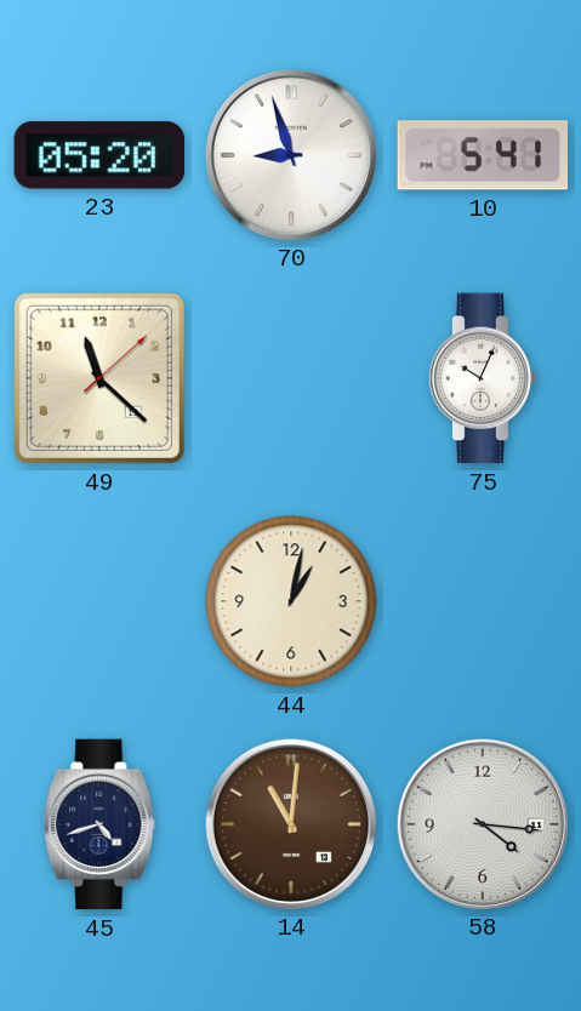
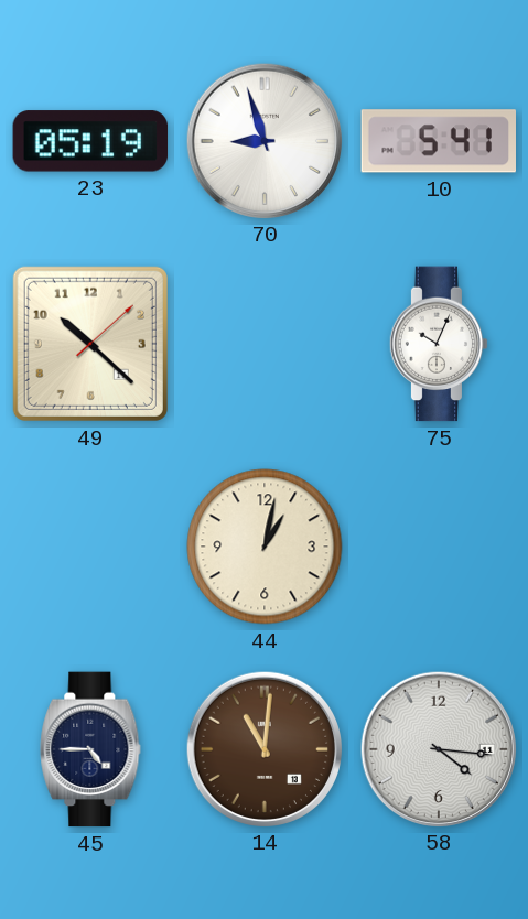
23: 05:20 -> 05:19
49: 11:22 -> 10:22
45: 4:42 -> 4:45
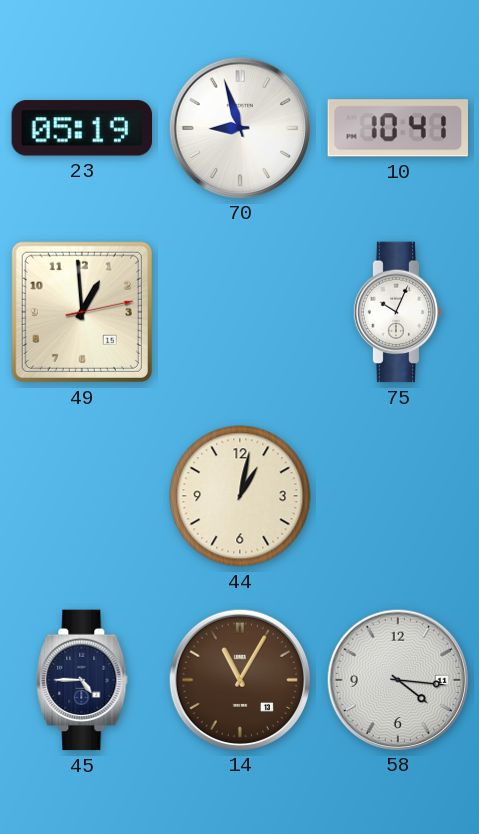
10: 5:41 -> 10:41
49: 10:22 -> 12:59
14: 11:01 -> 11:05
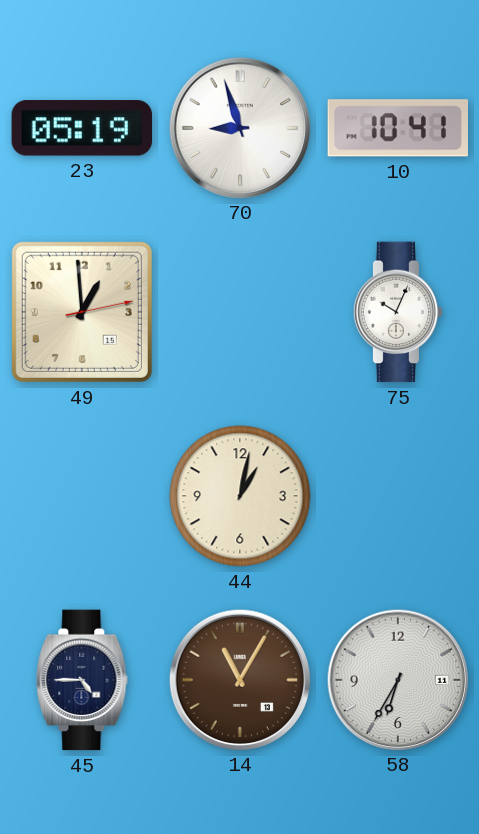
58: 4:16 -> 6:35
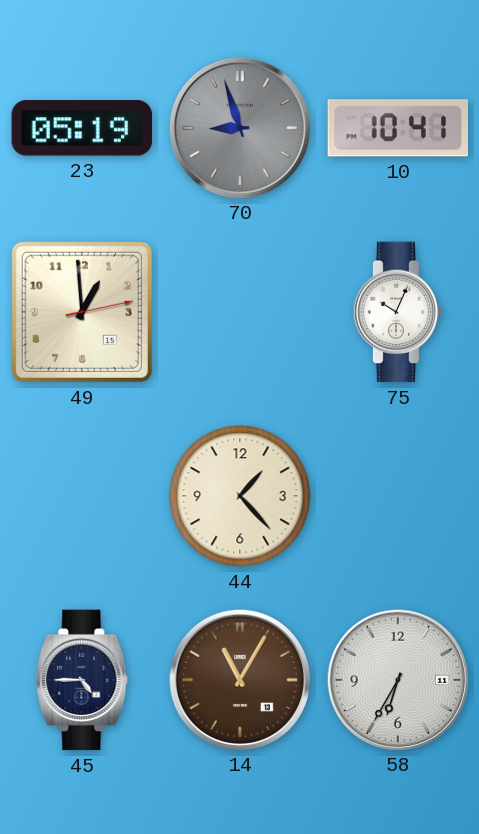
70 dial: white -> grey
44: 1:02 -> 1:23
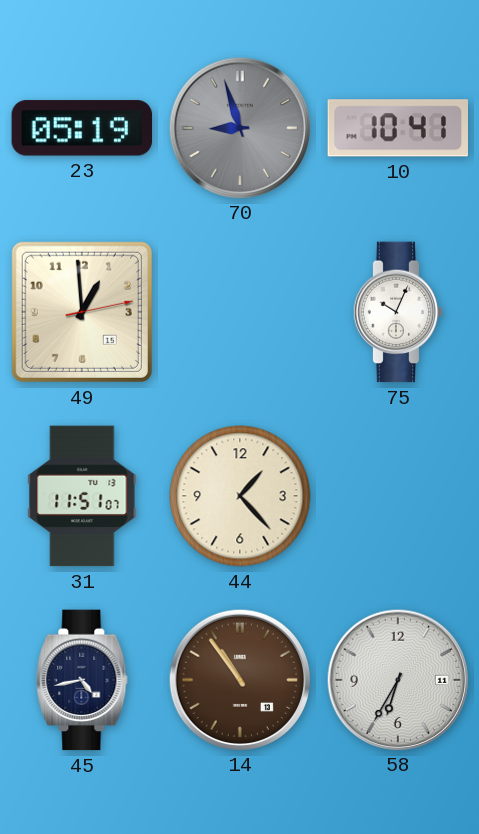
31: none -> 11:51
45: 4:45 -> 4:43
14: 11:05 -> 10:54
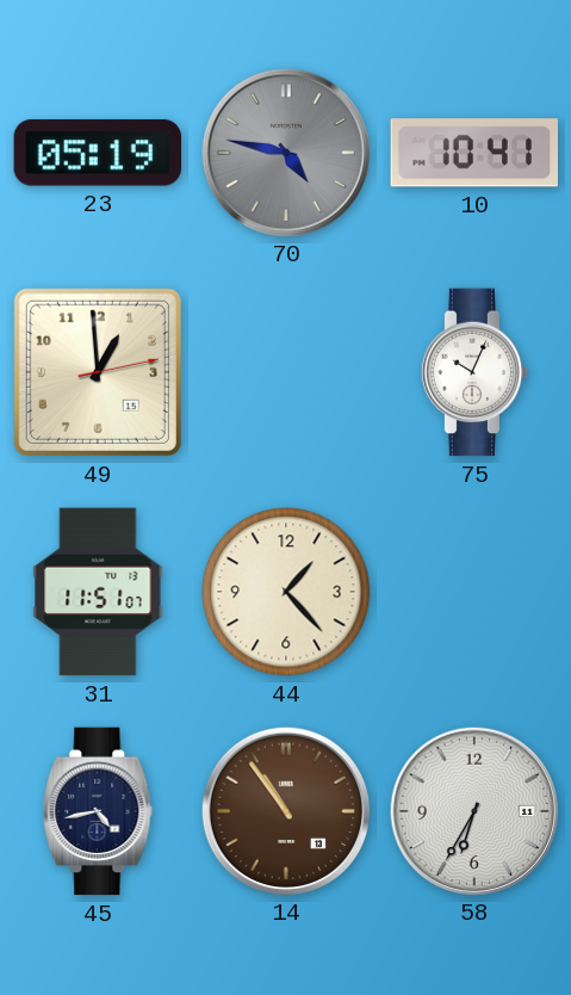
70: 8:57 -> 4:47
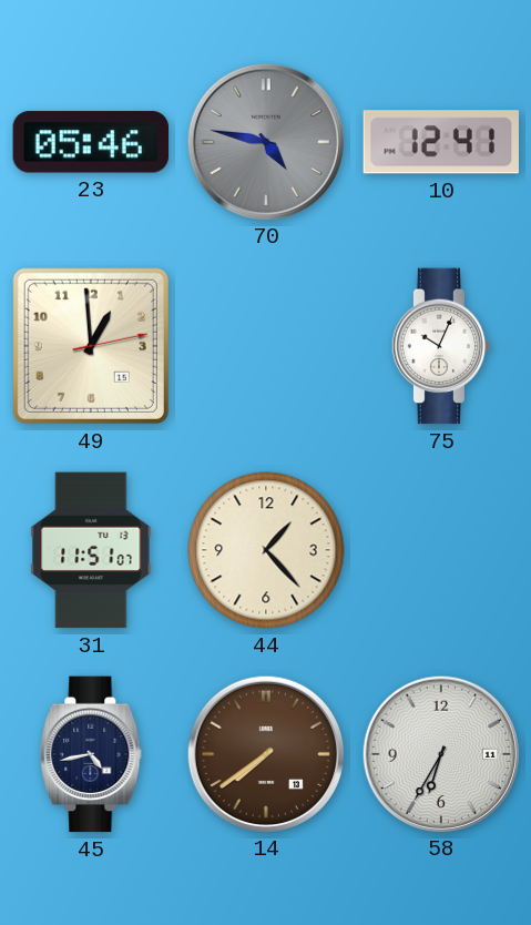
23: 05:19 -> 05:46
10: 10:41 -> 12:41
14: 10:54 -> 7:39
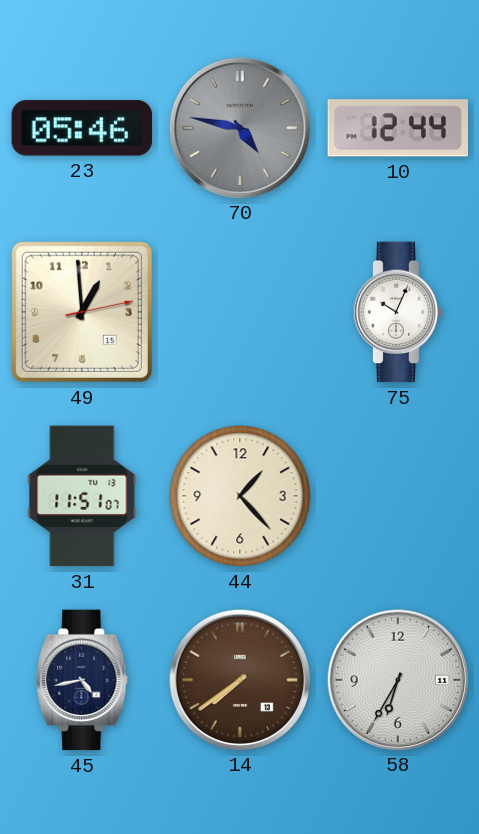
10: 12:41 -> 12:44
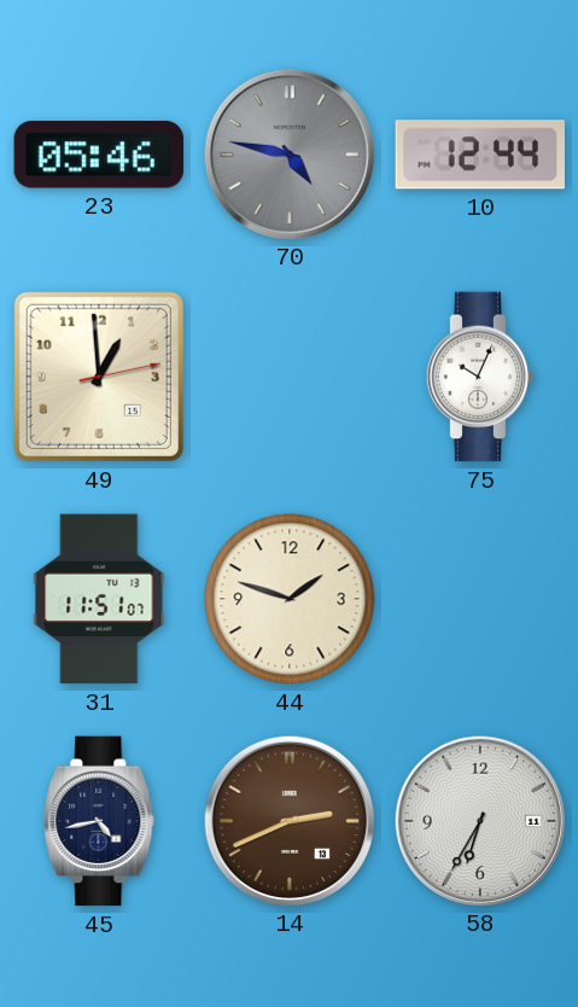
44: 1:23 -> 1:48
14: 7:39 -> 2:41
